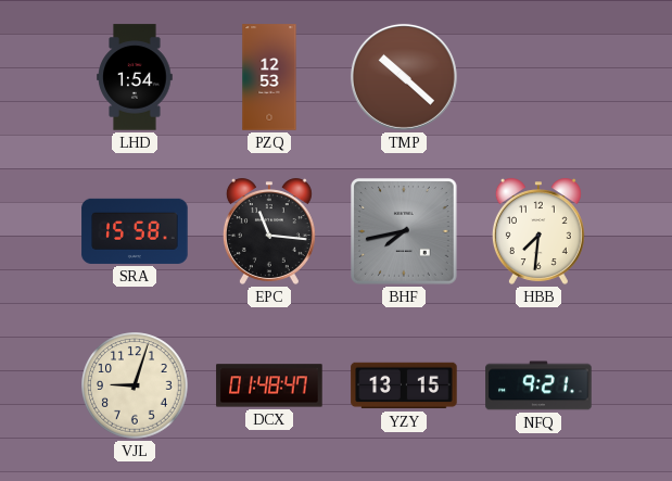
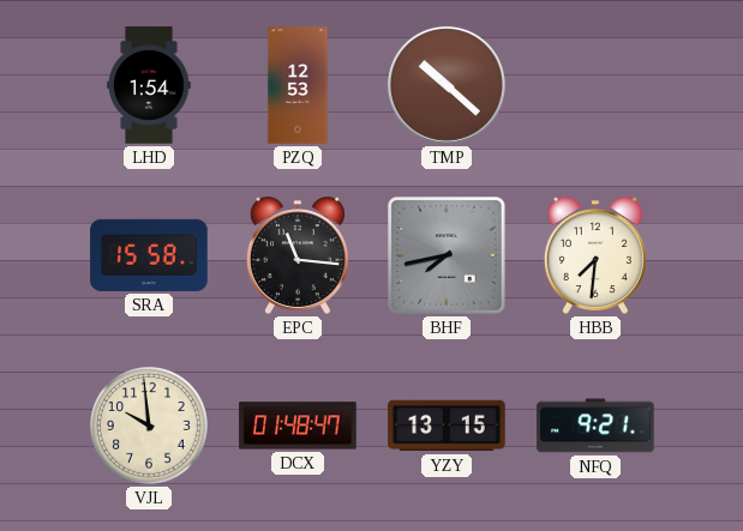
VJL: 9:03 -> 9:59
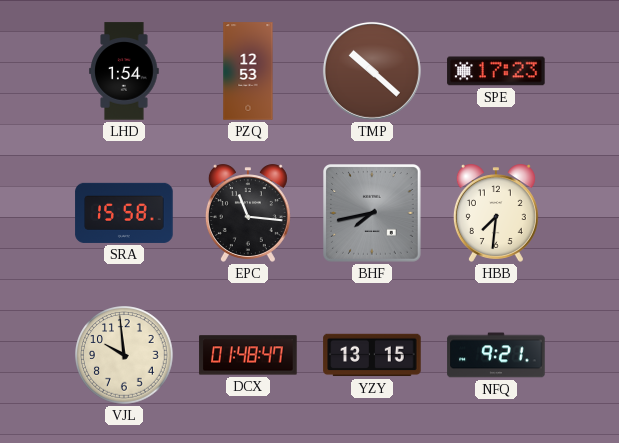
SPE: none -> 17:23
